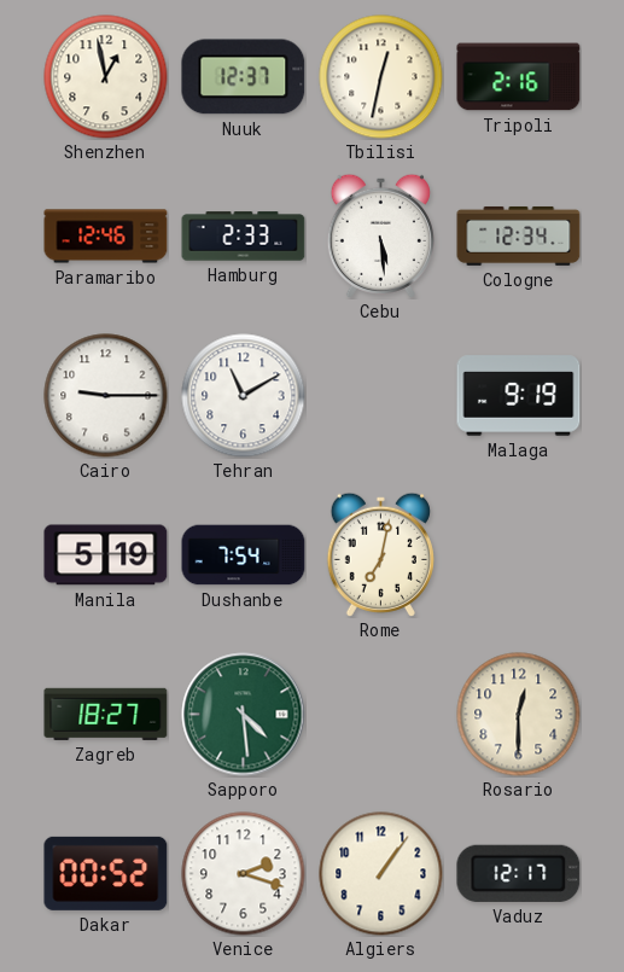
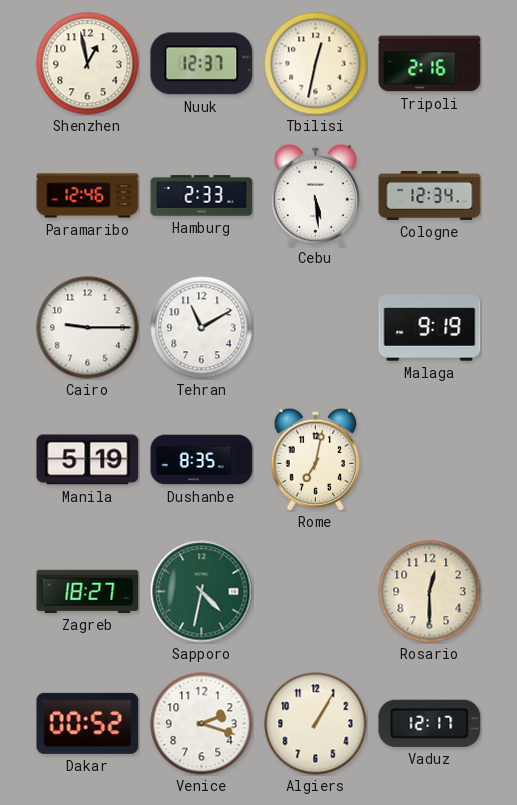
Dushanbe: 7:54 -> 8:35
Sapporo: 4:29 -> 4:32
Algiers: 1:06 -> 1:05
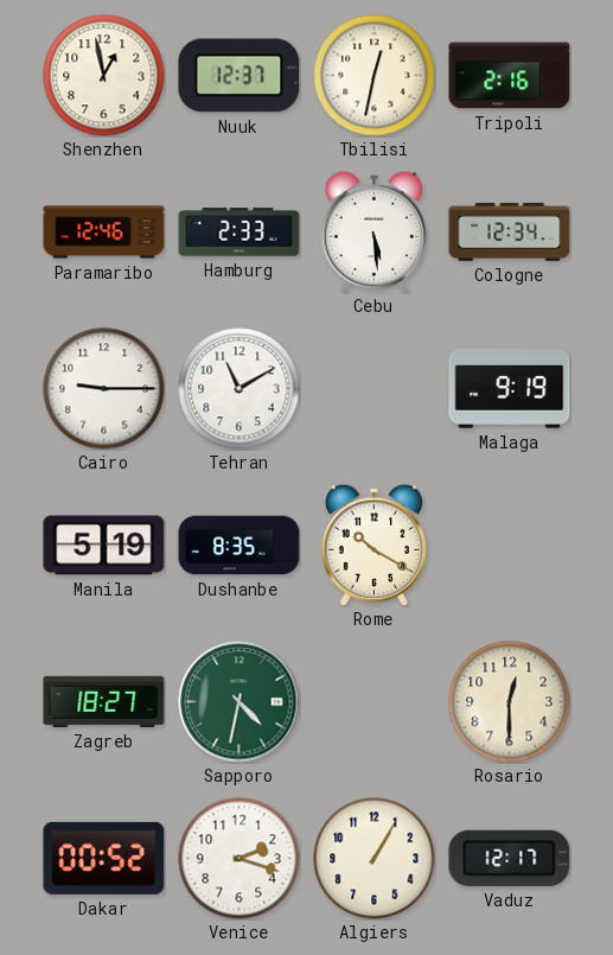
Rome: 7:02 -> 10:20
